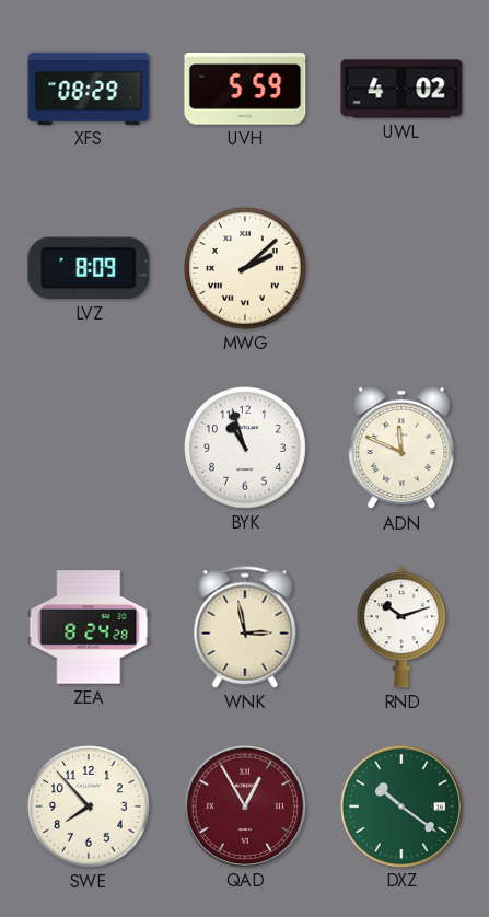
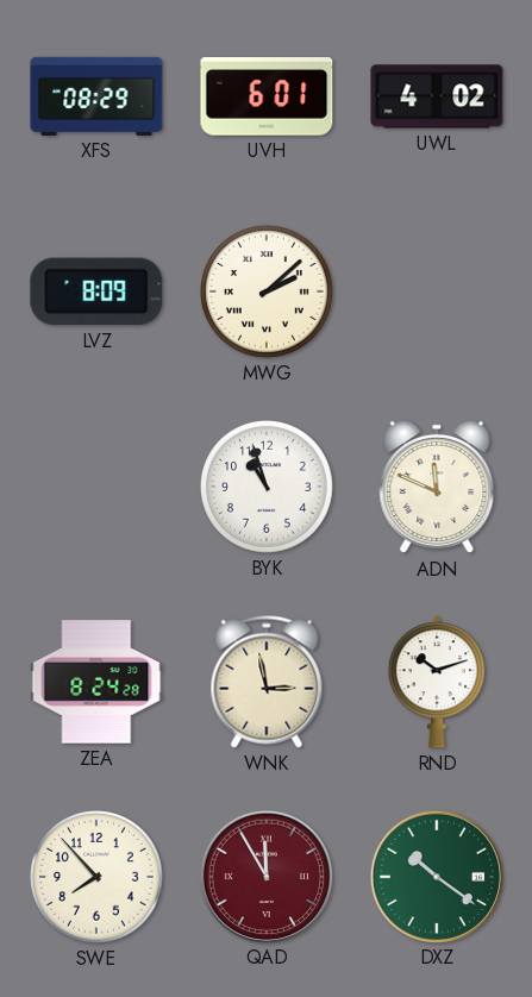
UVH: 5:59 -> 6:01
QAD: 12:55 -> 11:55
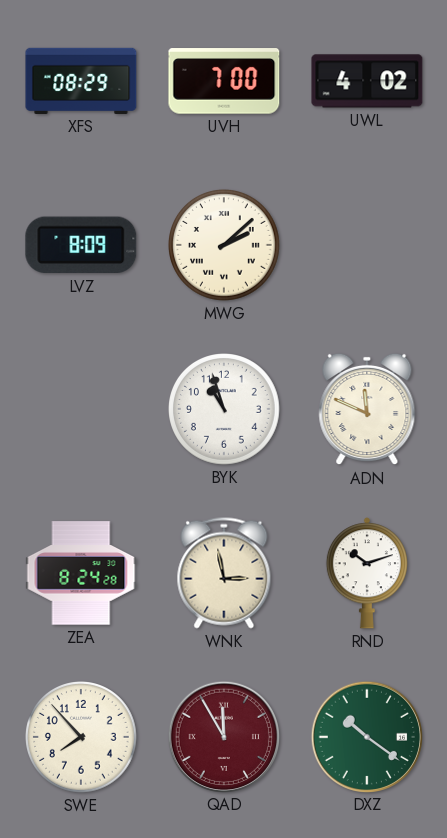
UVH: 6:01 -> 7:00
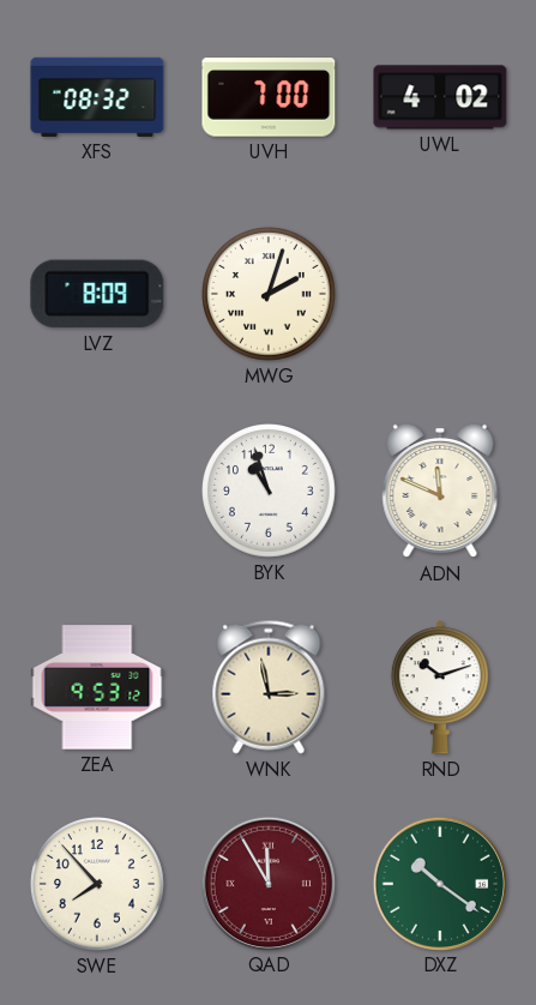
XFS: 08:29 -> 08:32
MWG: 2:08 -> 2:03
ZEA: 8:24 -> 9:53
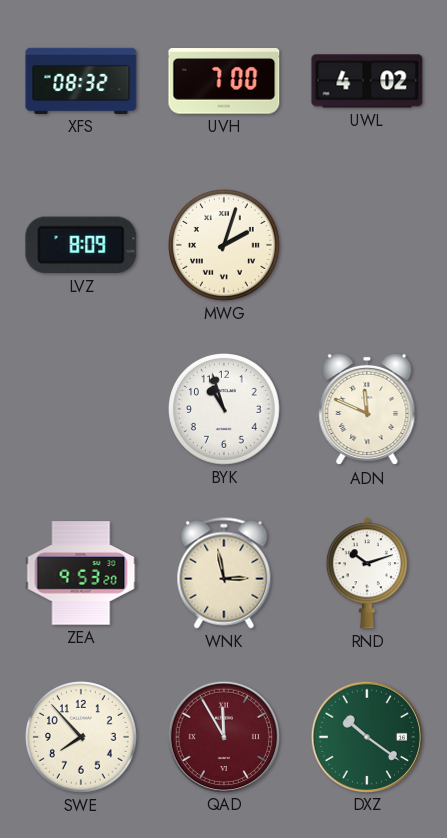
ZEA: 9:53:12 -> 9:53:20
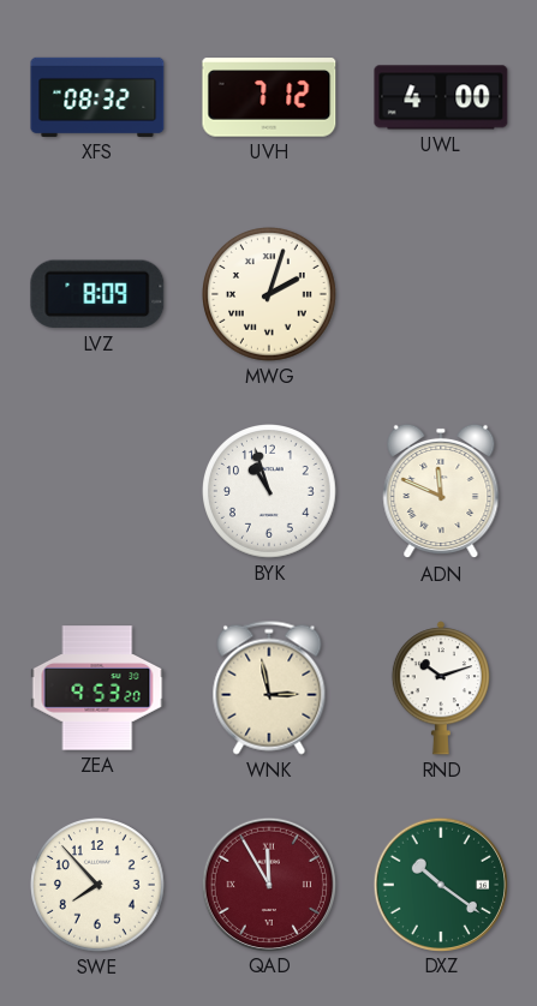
UVH: 7:00 -> 7:12
UWL: 4:02 -> 4:00
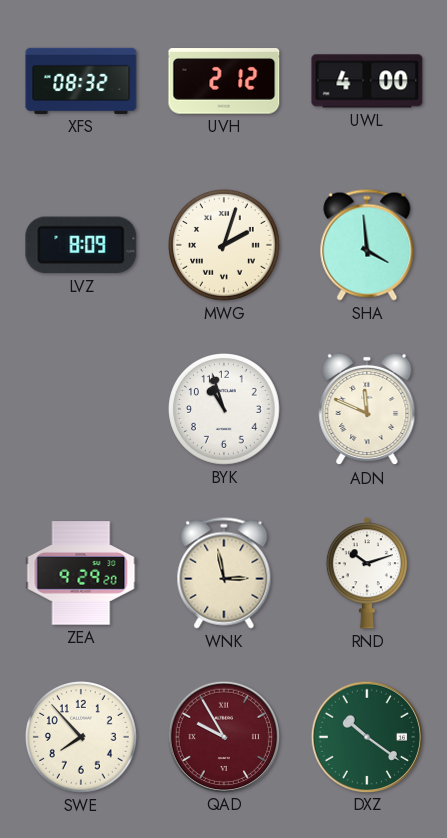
UVH: 7:12 -> 2:12
SHA: none -> 3:59
ZEA: 9:53 -> 9:29
QAD: 11:55 -> 9:55
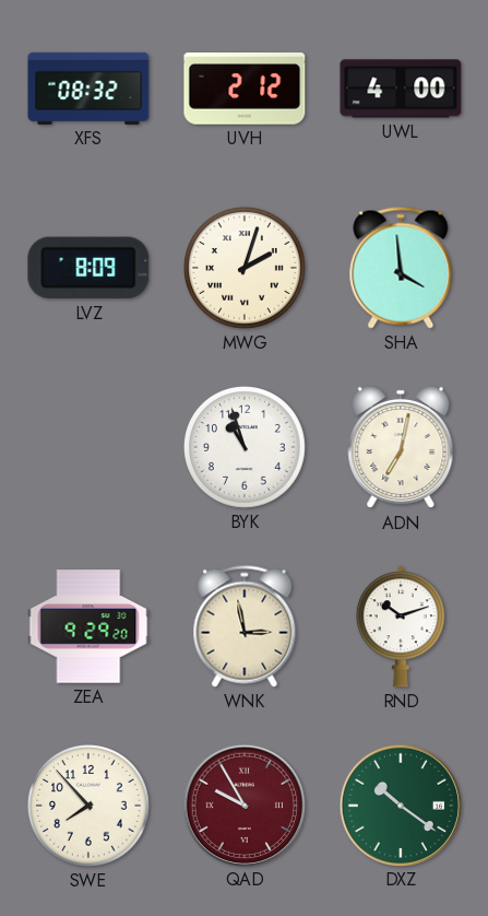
ADN: 11:49 -> 7:02
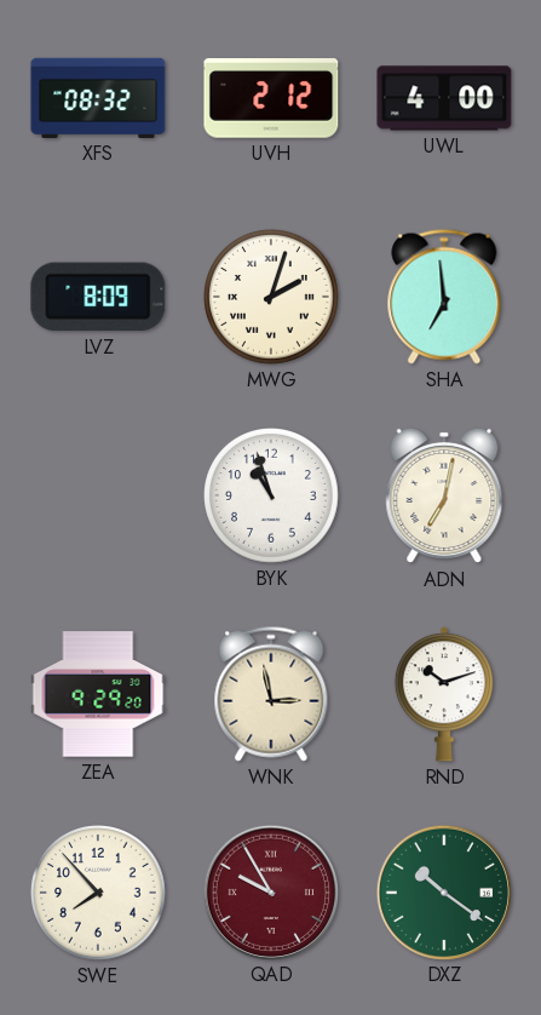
SHA: 3:59 -> 6:59
